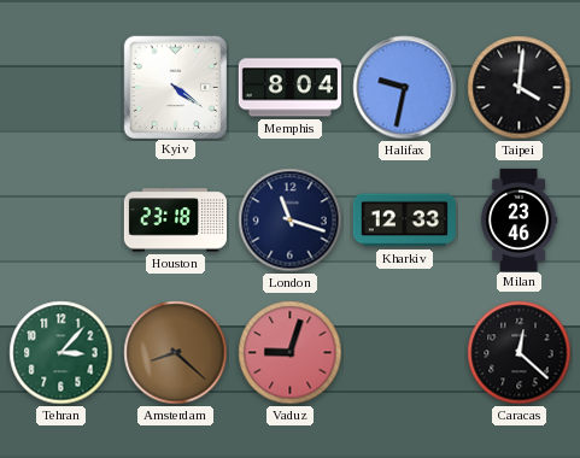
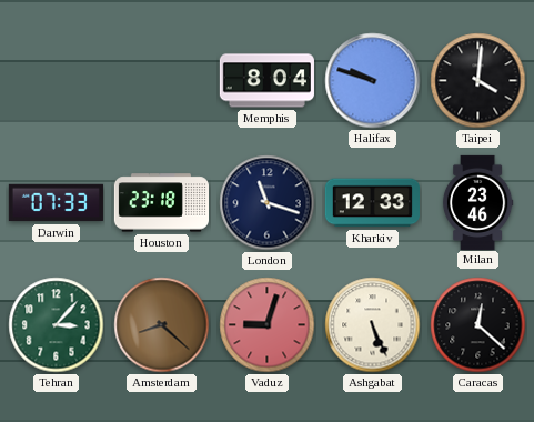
Kyiv: 4:21 -> none
Halifax: 9:32 -> 9:48
Darwin: none -> 07:33
Ashgabat: none -> 5:26
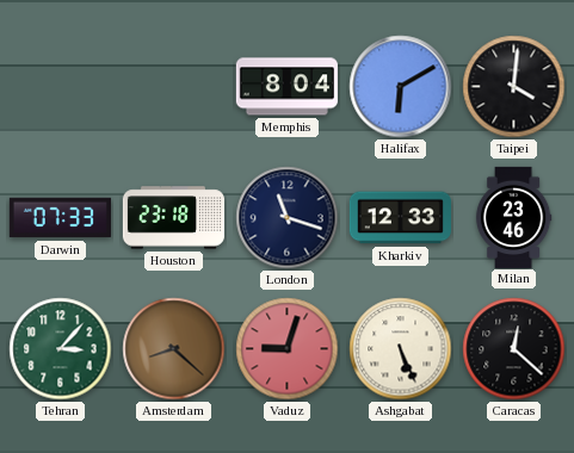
Halifax: 9:48 -> 6:10
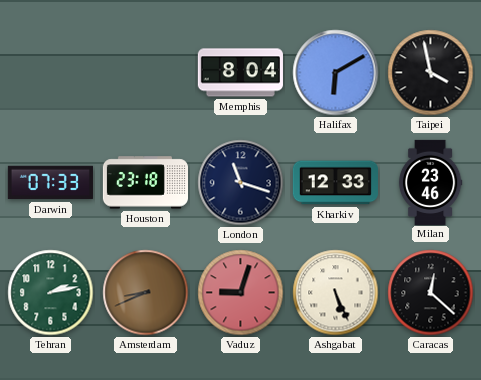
Taipei: 4:01 -> 3:58
Tehran: 3:07 -> 2:13
Amsterdam: 8:22 -> 8:41
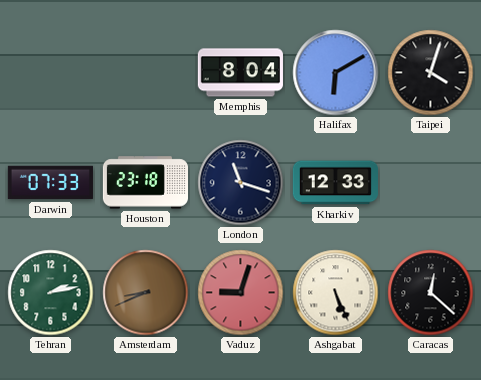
Taipei: 3:58 -> 4:03
Milan: 23:46 -> none
